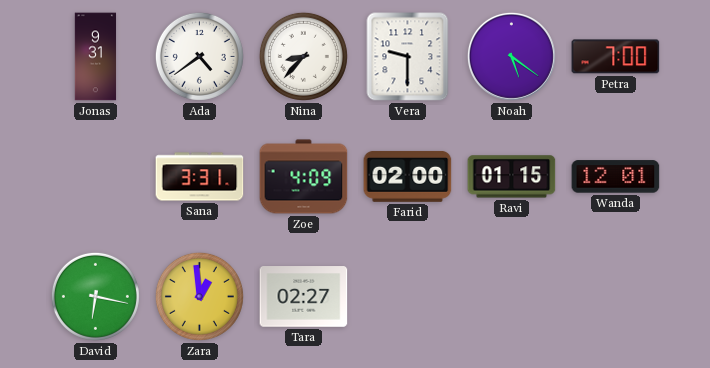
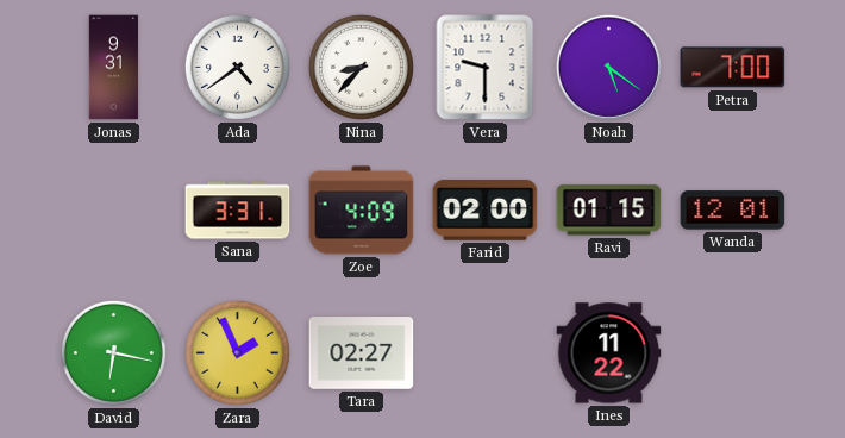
Zara: 12:59 -> 1:56
Ines: none -> 11:22
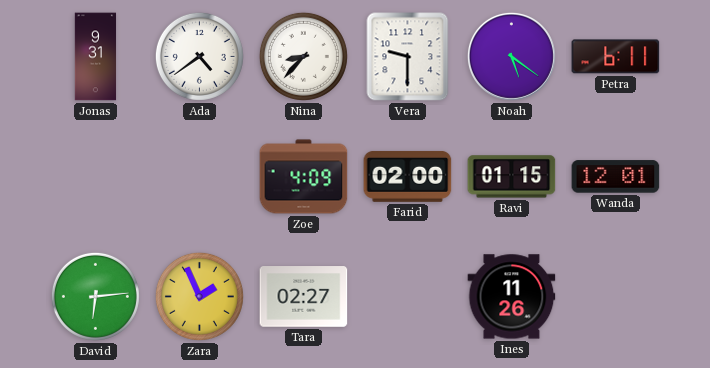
Petra: 7:00 -> 6:11
Sana: 3:31 -> none
David: 6:17 -> 6:14
Ines: 11:22 -> 11:26
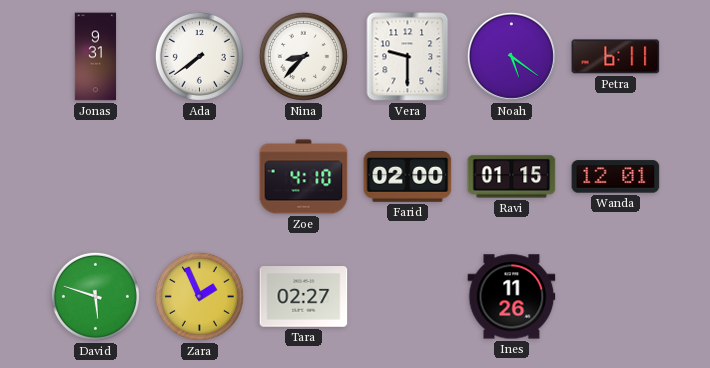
Ada: 4:39 -> 7:39
Zoe: 4:09 -> 4:10
David: 6:14 -> 5:48
